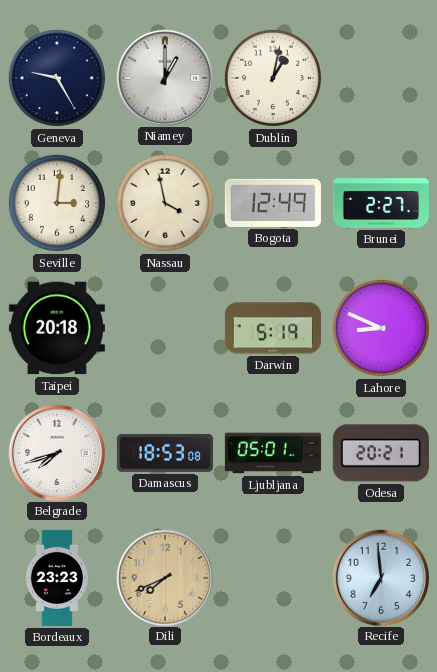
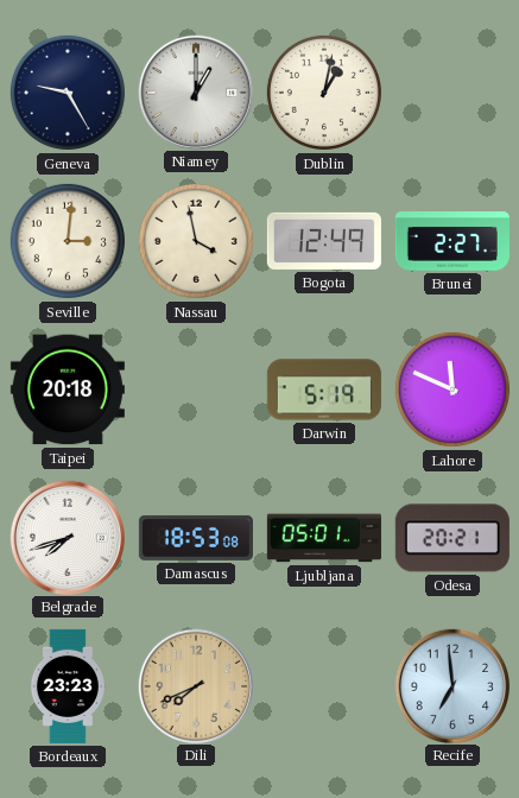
Lahore: 8:49 -> 11:49
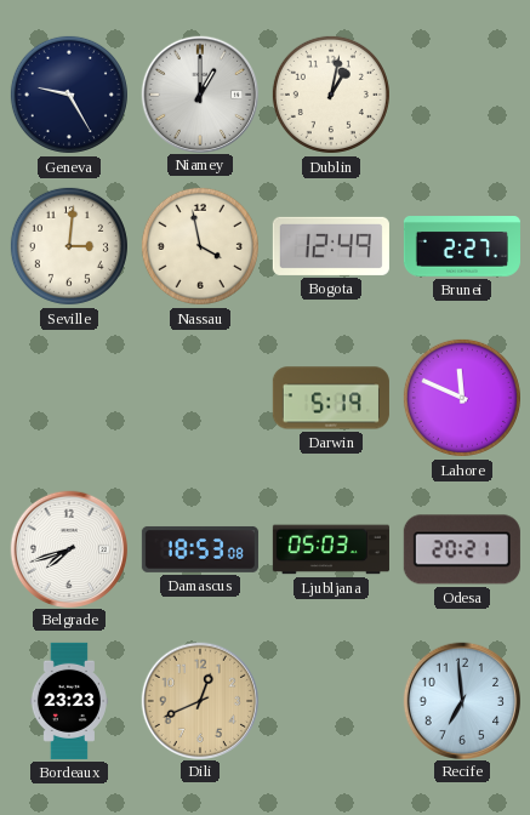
Taipei: 20:18 -> none
Ljubljana: 05:01 -> 05:03
Dili: 7:41 -> 12:41
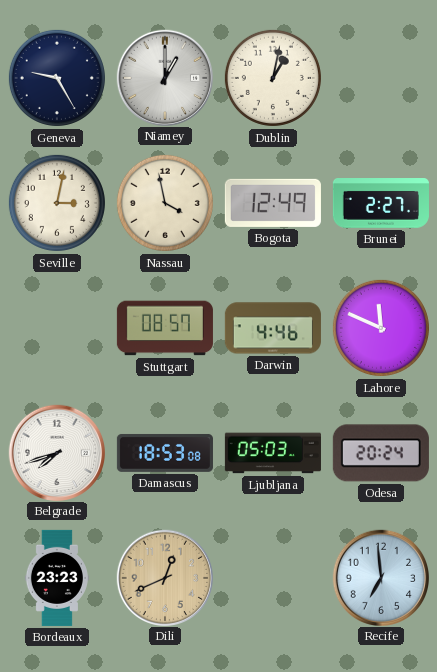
Seville: 3:01 -> 3:02
Stuttgart: none -> 08:57
Darwin: 5:19 -> 4:46
Odesa: 20:21 -> 20:24
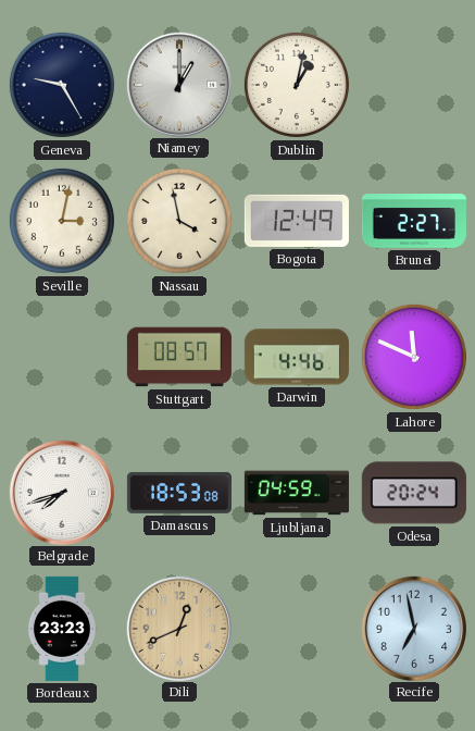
Ljubljana: 05:03 -> 04:59
Recife: 6:59 -> 6:58
